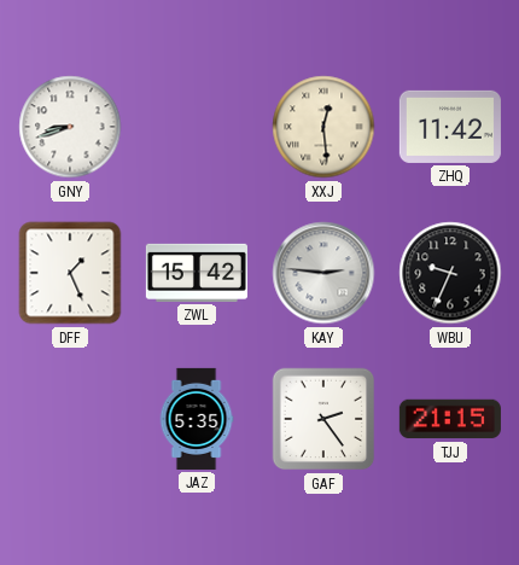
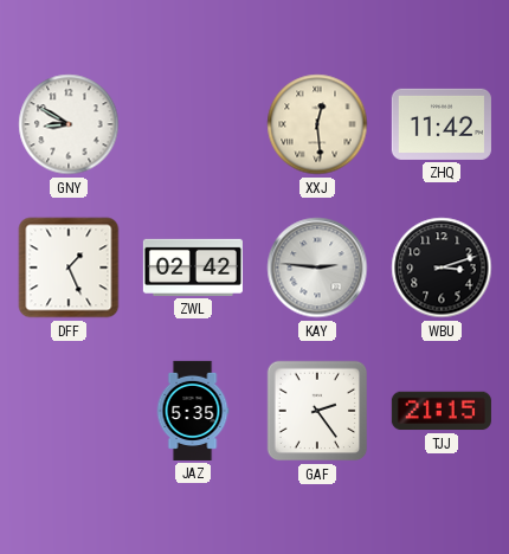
GNY: 8:42 -> 8:50
ZWL: 15:42 -> 02:42
WBU: 9:34 -> 3:12
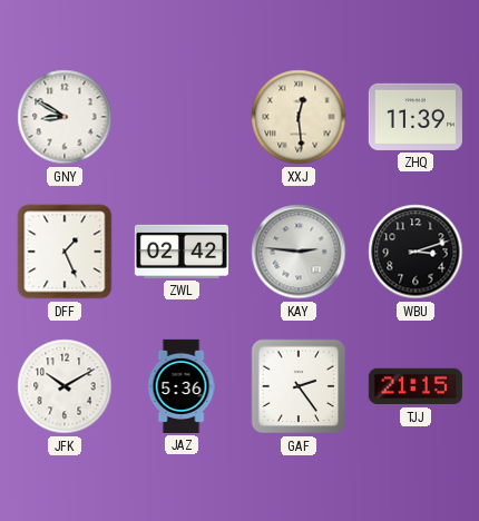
ZHQ: 11:42 -> 11:39
JFK: none -> 10:10
JAZ: 5:35 -> 5:36
